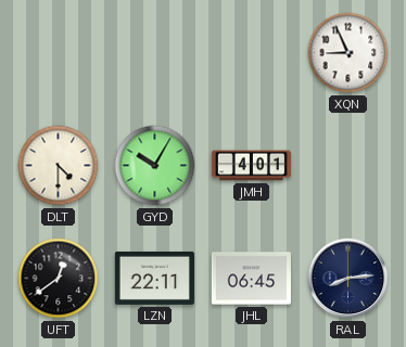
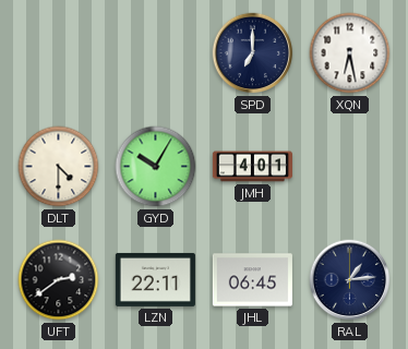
SPD: none -> 7:00
XQN: 8:56 -> 6:28
UFT: 12:39 -> 2:39
RAL: 8:14 -> 1:14
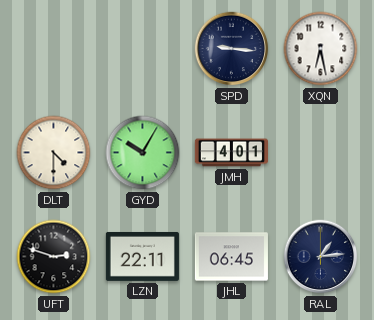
SPD: 7:00 -> 9:16
UFT: 2:39 -> 2:48
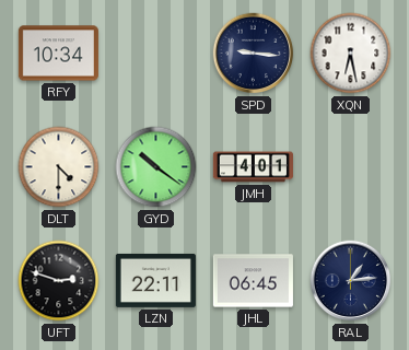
RFY: none -> 10:34
GYD: 10:05 -> 10:21
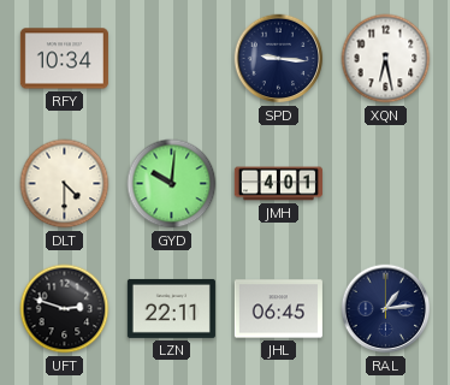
GYD: 10:21 -> 10:01
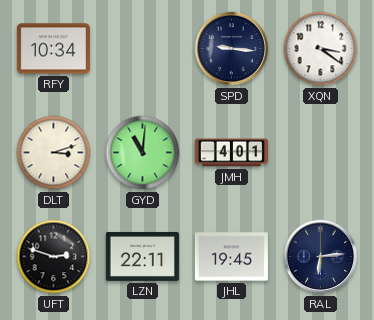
XQN: 6:28 -> 3:21
DLT: 4:30 -> 3:12
GYD: 10:01 -> 11:01
JHL: 06:45 -> 19:45
RAL: 1:14 -> 6:14
